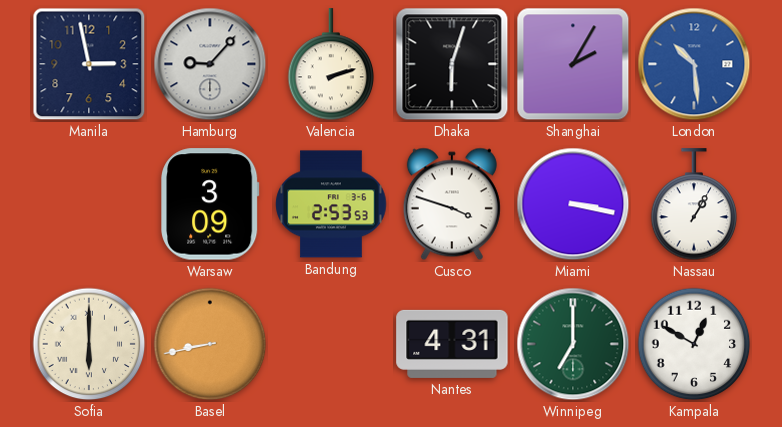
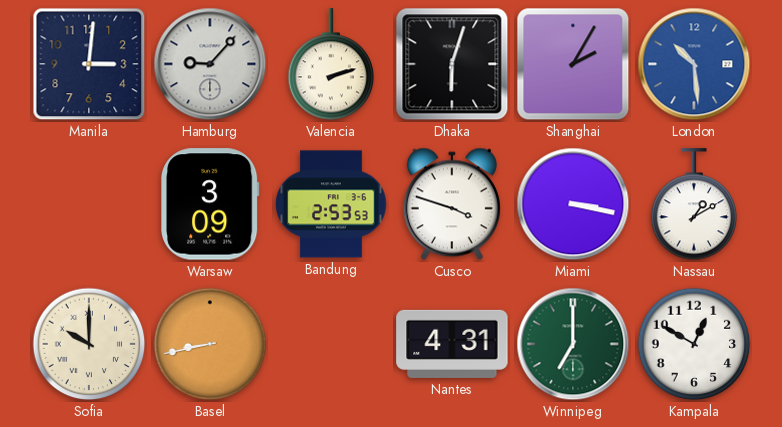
Manila: 2:58 -> 3:01
Nassau: 1:05 -> 1:10
Sofia: 6:00 -> 10:00
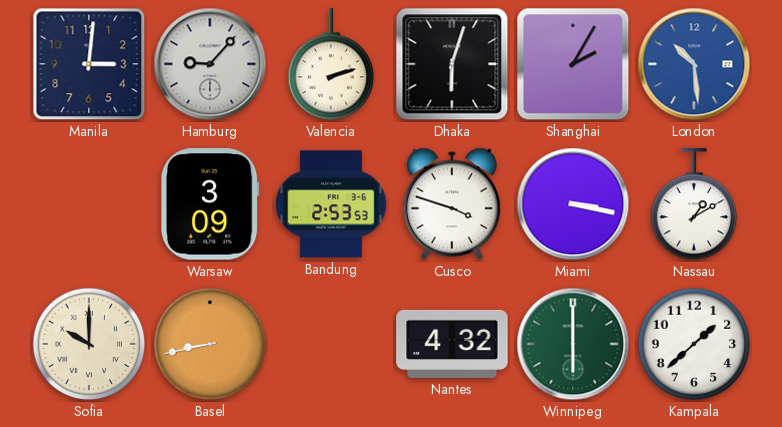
Nantes: 4:31 -> 4:32
Winnipeg: 7:00 -> 6:00
Kampala: 12:50 -> 1:38
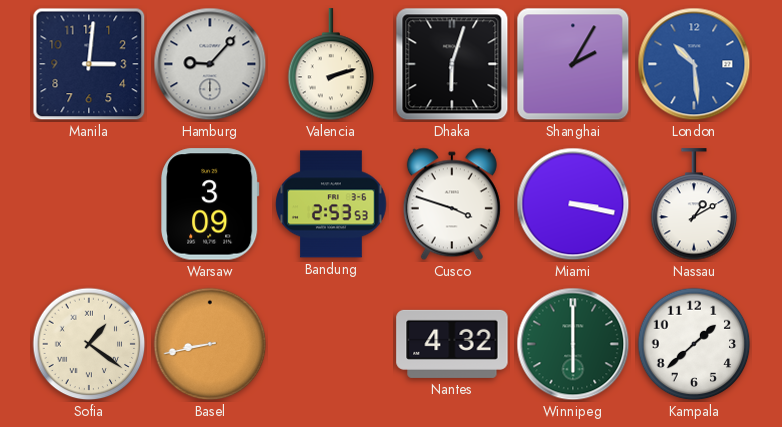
Sofia: 10:00 -> 1:21
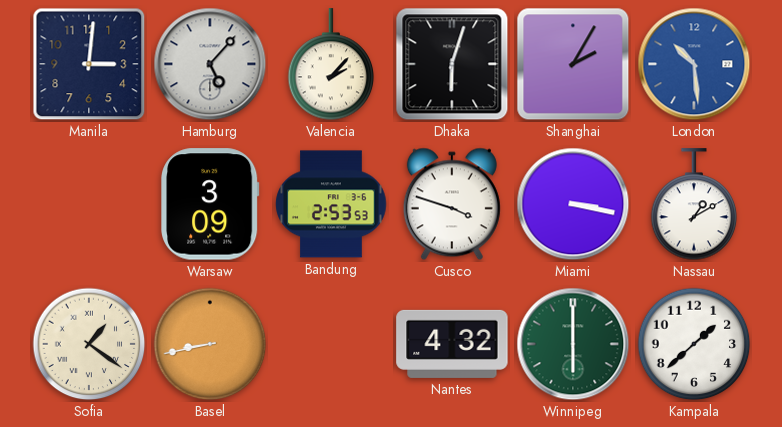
Hamburg: 9:07 -> 5:07
Valencia: 2:12 -> 2:07
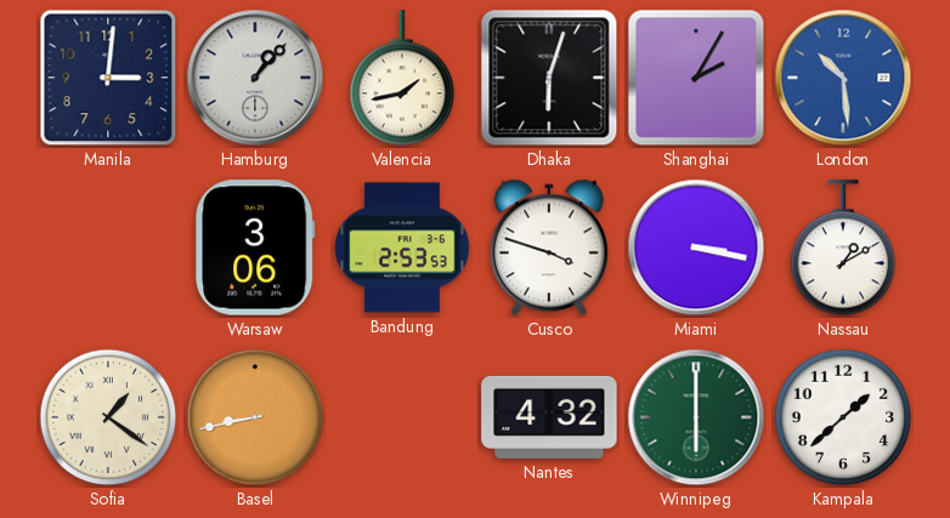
Hamburg: 5:07 -> 1:07
Valencia: 2:07 -> 1:43
Warsaw: 3:09 -> 3:06
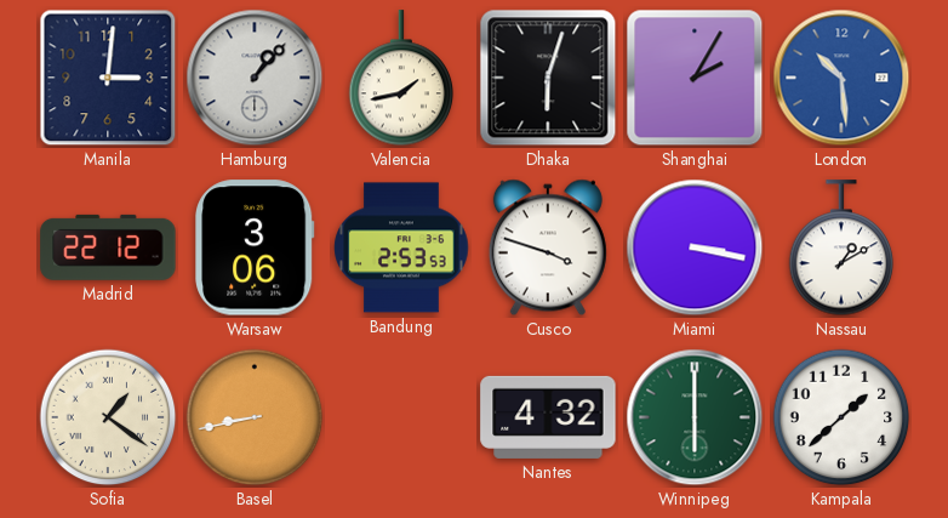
Madrid: none -> 22:12
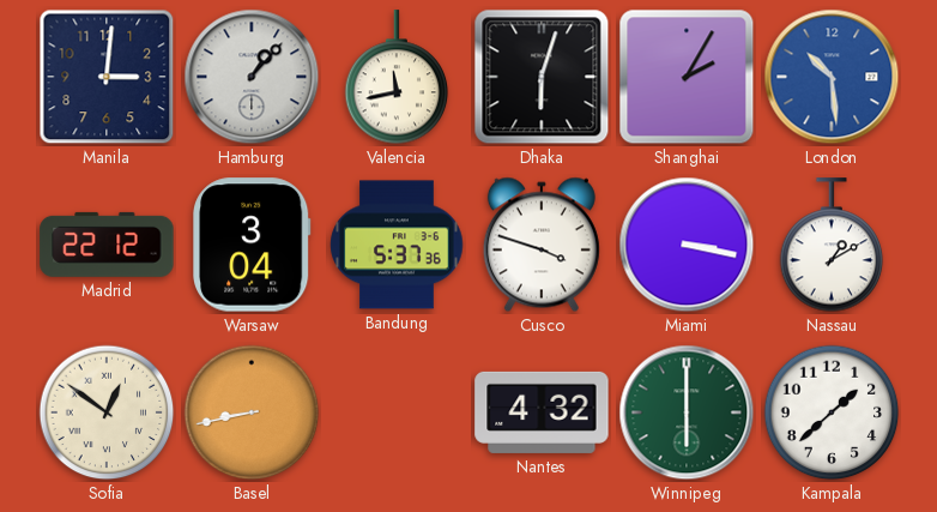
Valencia: 1:43 -> 11:43
Warsaw: 3:06 -> 3:04
Bandung: 2:53 -> 5:37
Sofia: 1:21 -> 12:51
